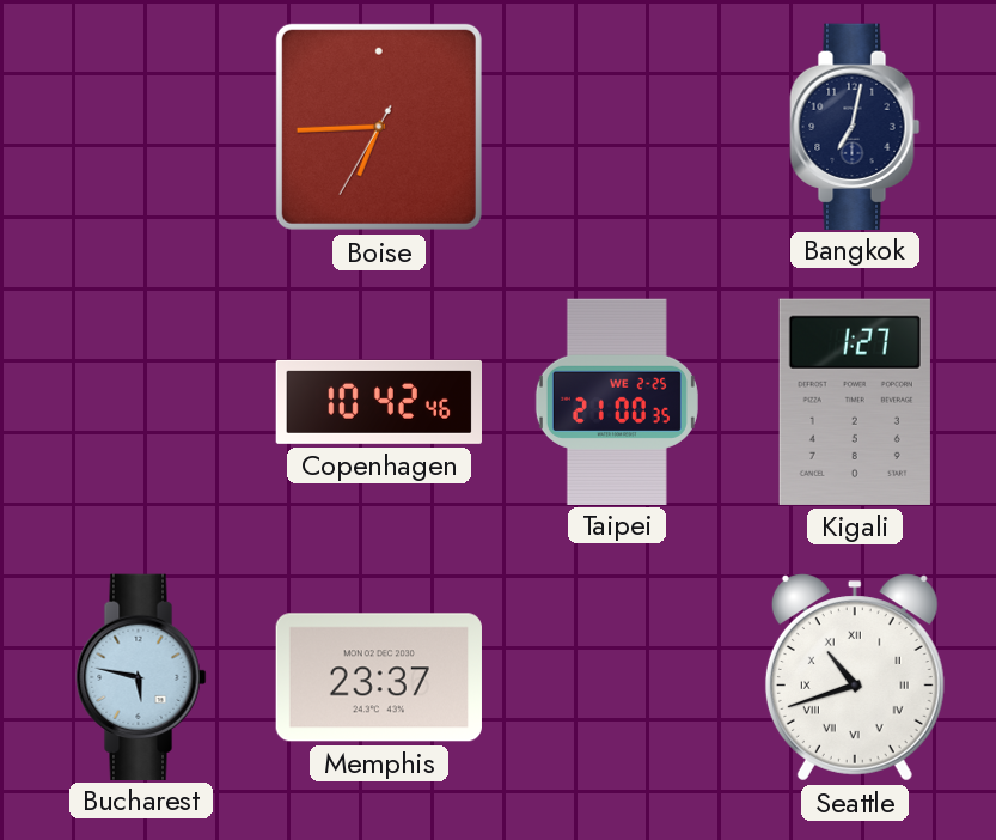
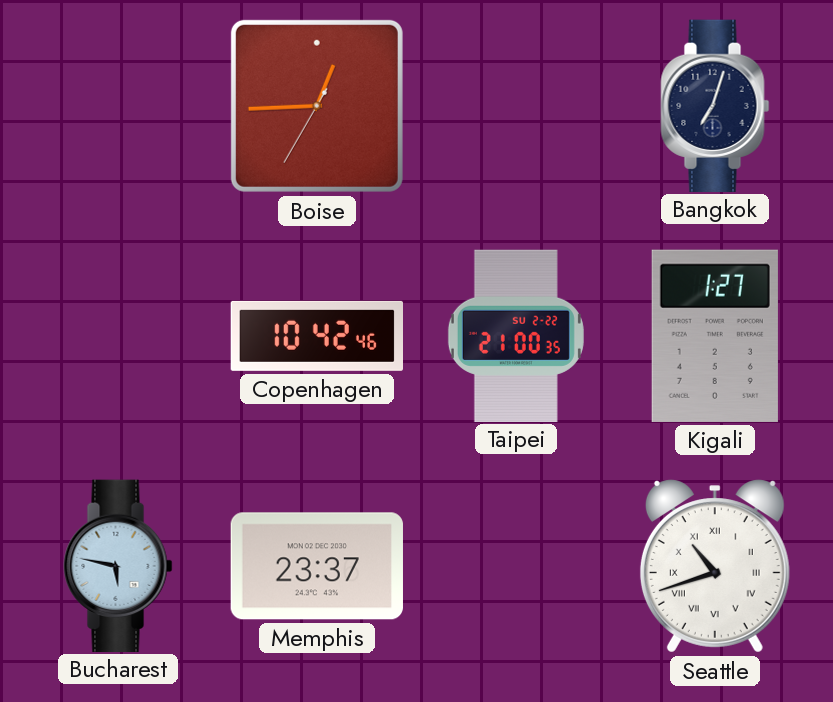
Boise: 6:44 -> 12:44
Bangkok: 7:02 -> 7:03
Taipei date: WE 2-25 -> SU 2-22
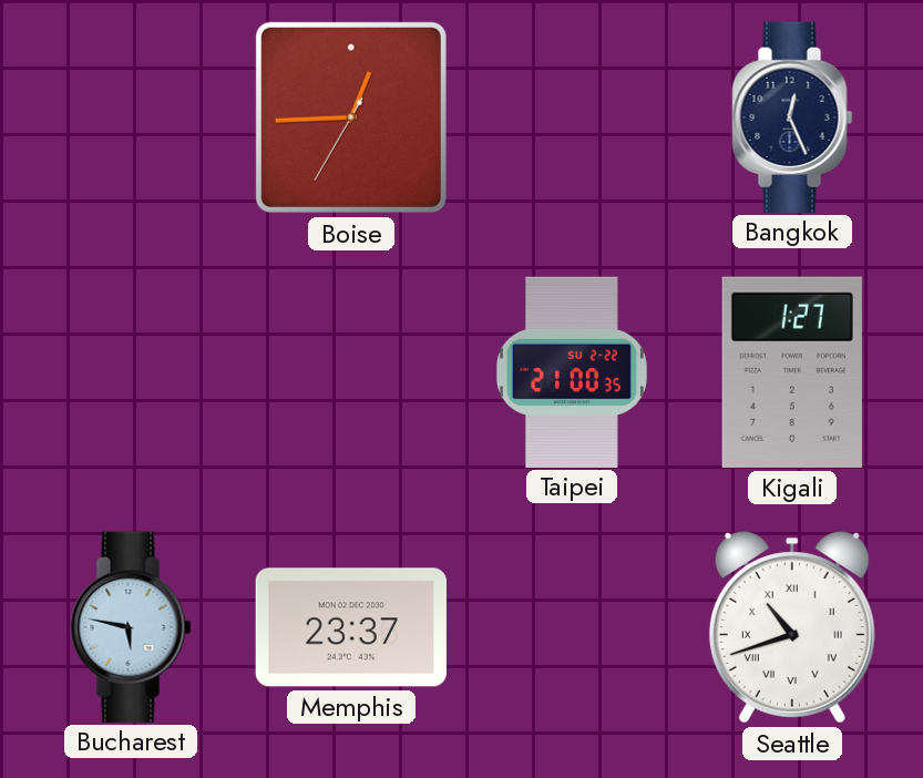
Bangkok: 7:03 -> 12:26
Copenhagen: 10:42 -> none
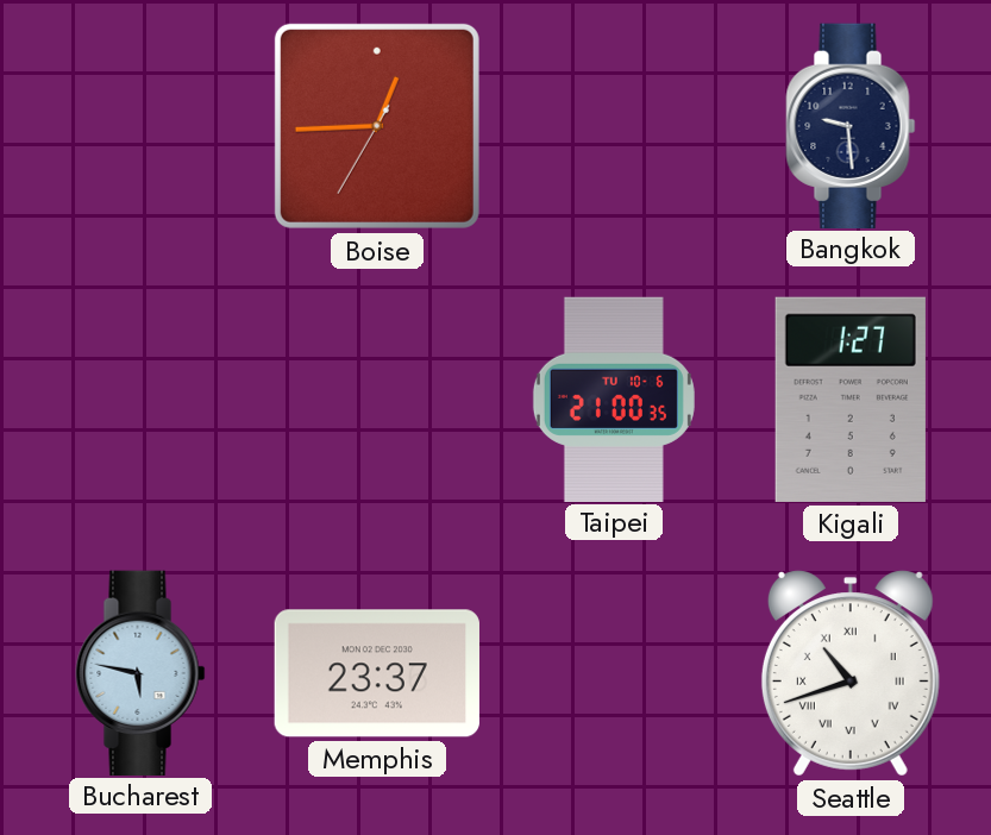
Bangkok: 12:26 -> 9:29
Taipei date: SU 2-22 -> TU 10-6
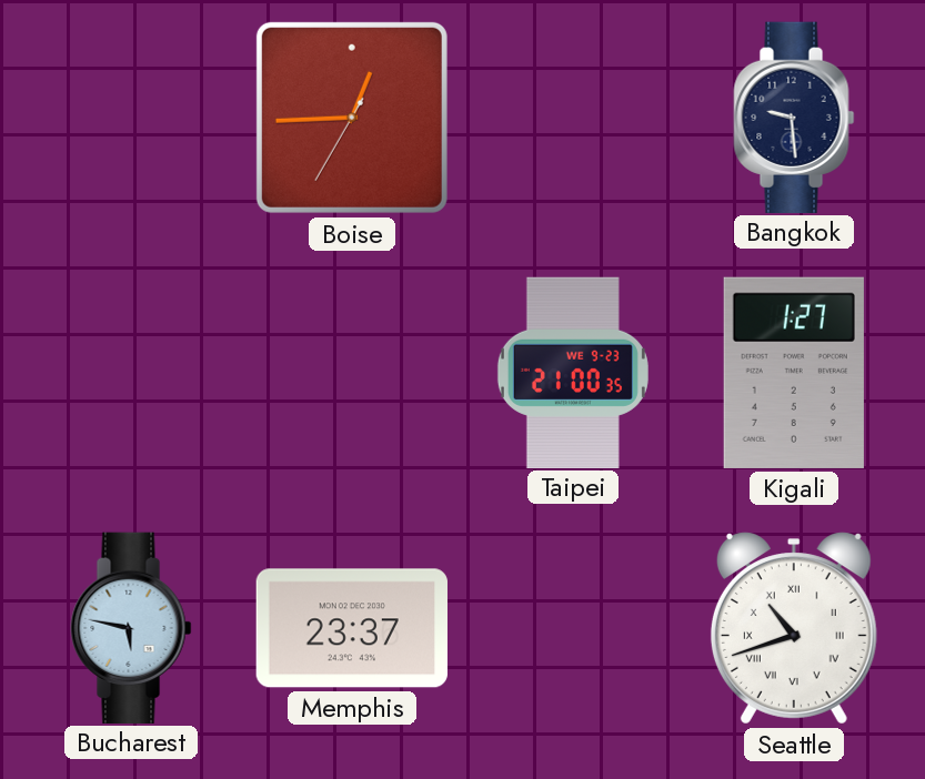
Taipei date: TU 10-6 -> WE 9-23
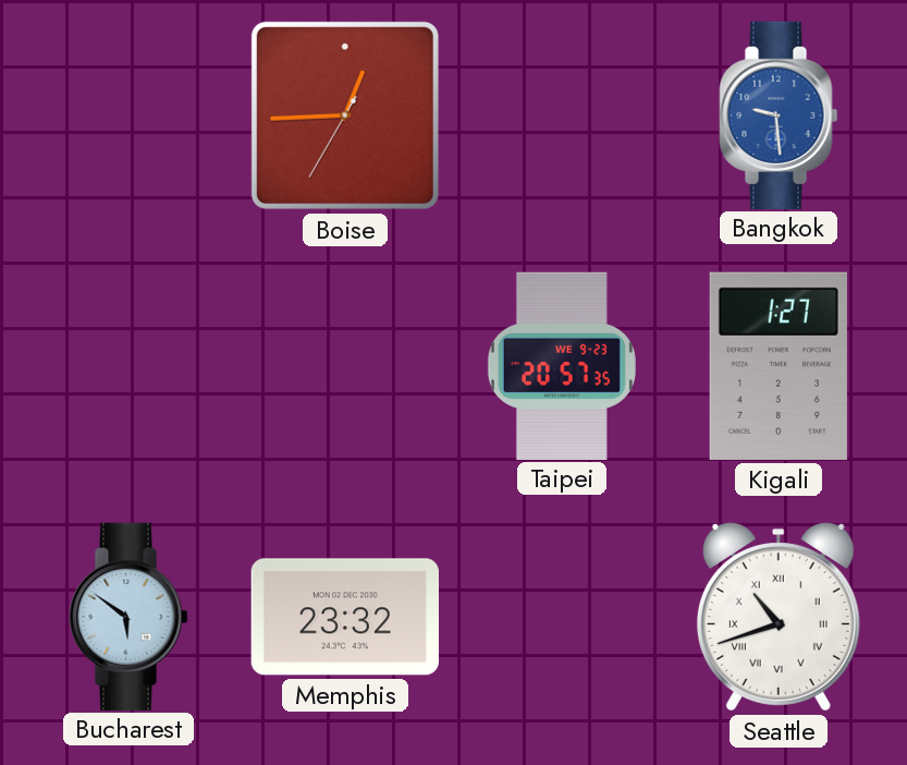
Bangkok dial: navy -> blue
Taipei: 21:00 -> 20:57
Bucharest: 5:47 -> 5:51
Memphis: 23:37 -> 23:32
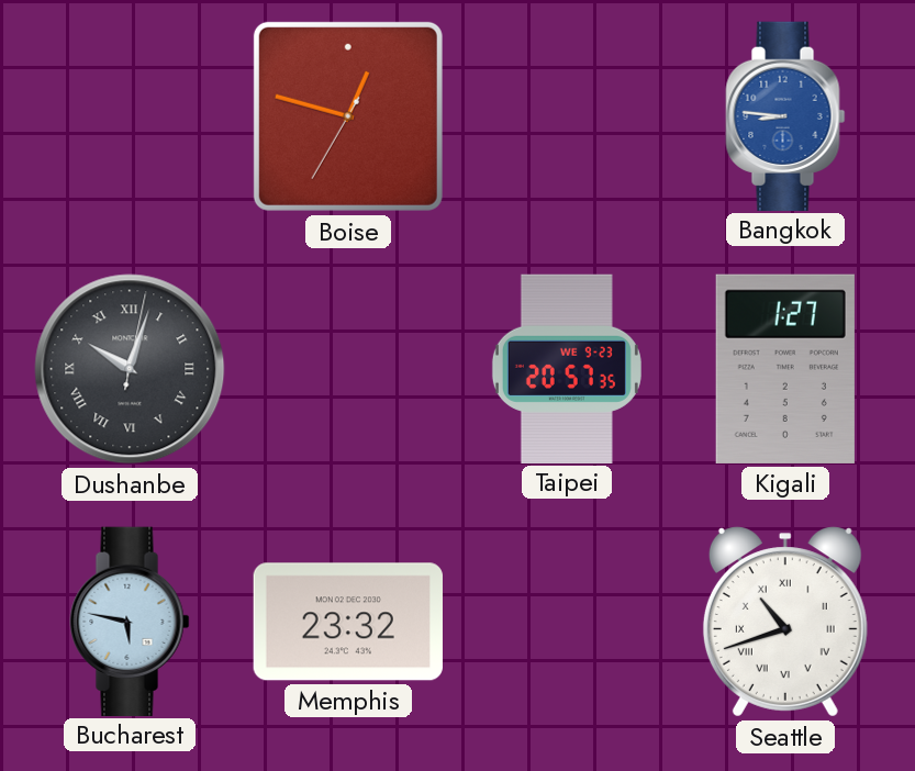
Boise: 12:44 -> 12:47
Bangkok: 9:29 -> 8:46
Dushanbe: none -> 10:03
Bucharest: 5:51 -> 5:47
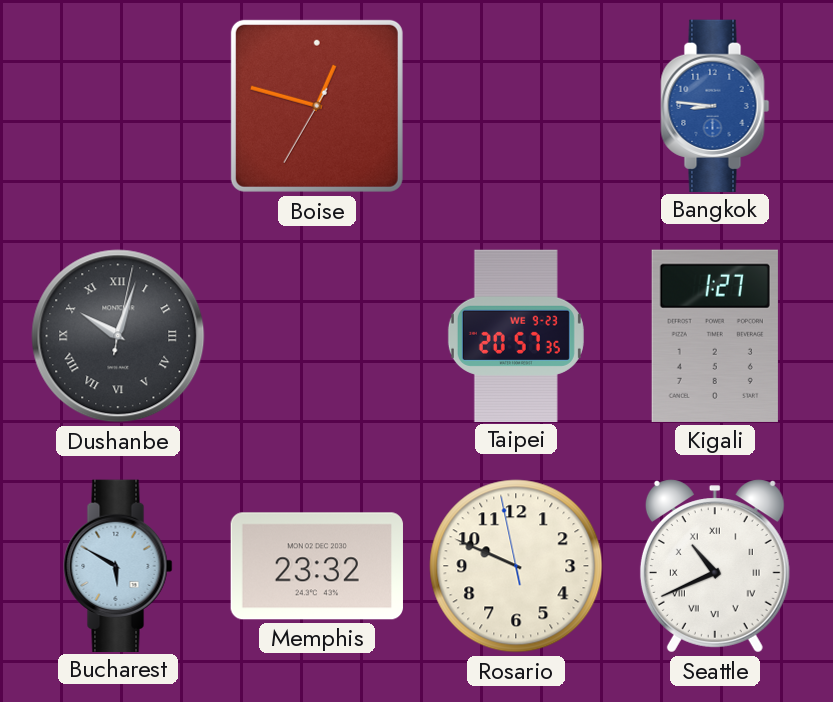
Bucharest: 5:47 -> 5:50
Rosario: none -> 9:48
Seattle: 10:42 -> 10:41
